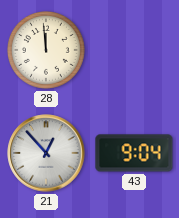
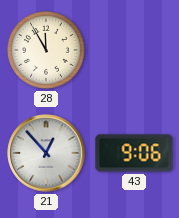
28: 11:59 -> 11:55
43: 9:04 -> 9:06
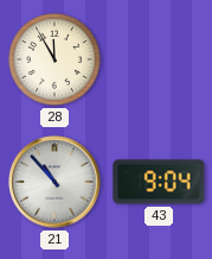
21: 12:53 -> 10:53
43: 9:06 -> 9:04
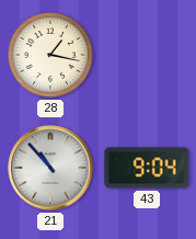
28: 11:55 -> 1:17
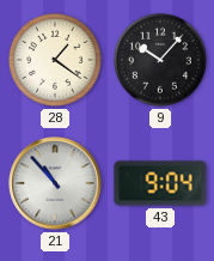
28: 1:17 -> 1:21
9: none -> 10:07
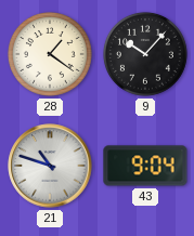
21: 10:53 -> 10:48
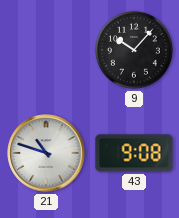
28: 1:21 -> none
43: 9:04 -> 9:08
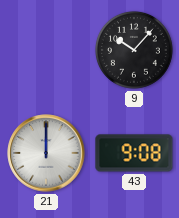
21: 10:48 -> 12:00
